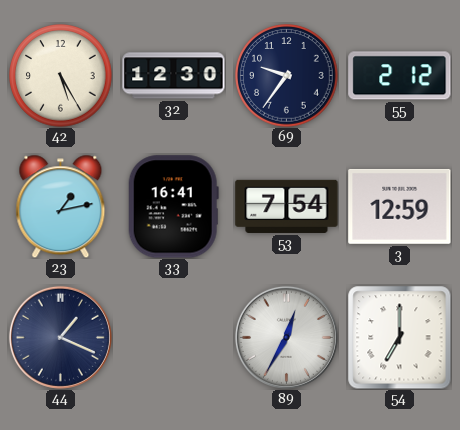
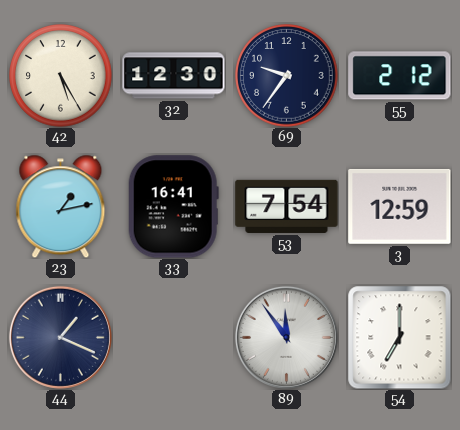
89: 12:35 -> 11:54
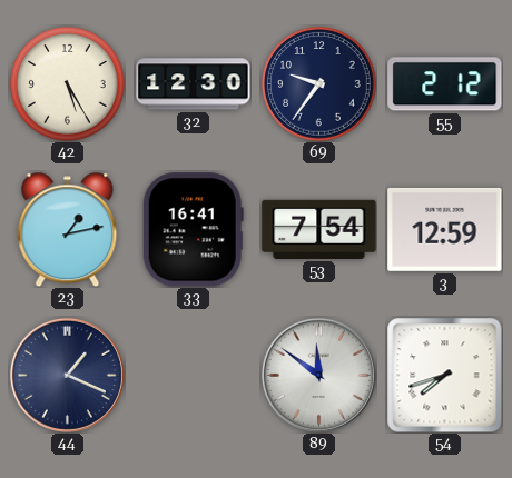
89: 11:54 -> 11:51
54: 7:00 -> 7:42
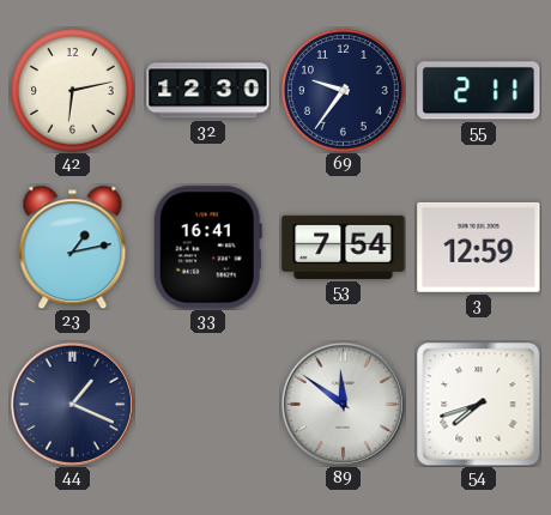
42: 5:25 -> 6:13
55: 2:12 -> 2:11
